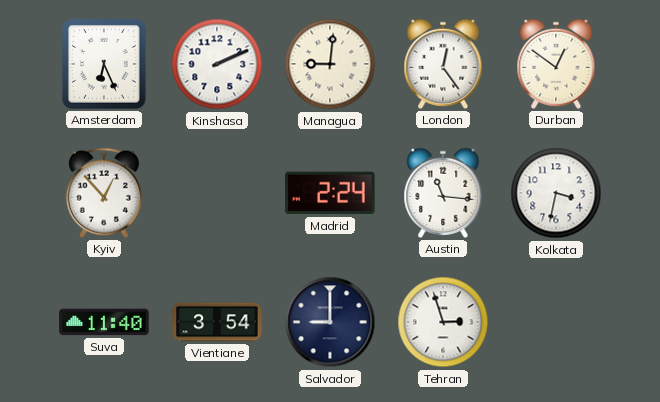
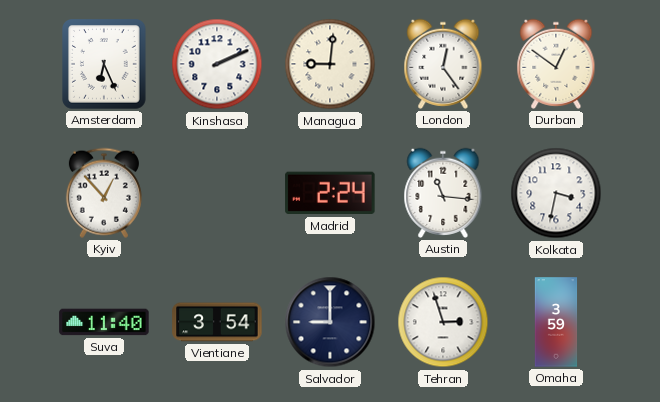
Omaha: none -> 3:59
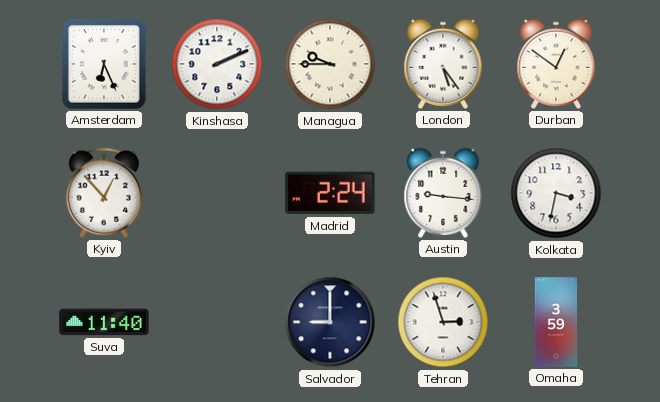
Managua: 9:01 -> 9:45
London: 12:24 -> 5:24
Austin: 11:16 -> 9:16
Vientiane: 3:54 -> none
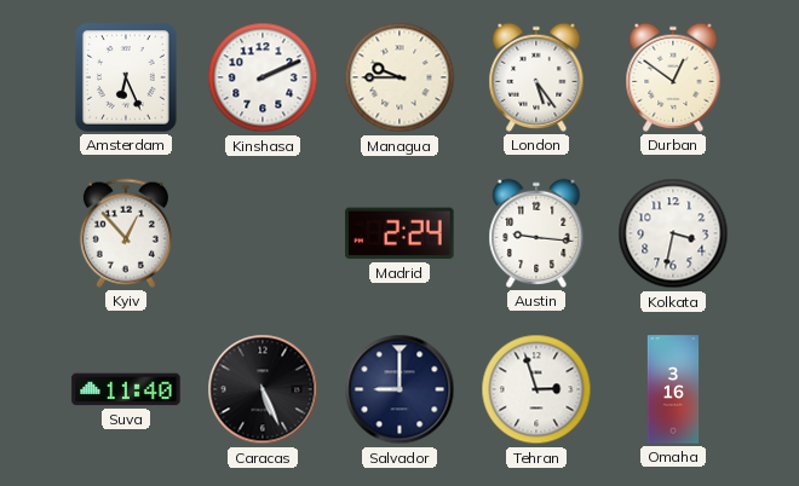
Caracas: none -> 5:26
Omaha: 3:59 -> 3:16
